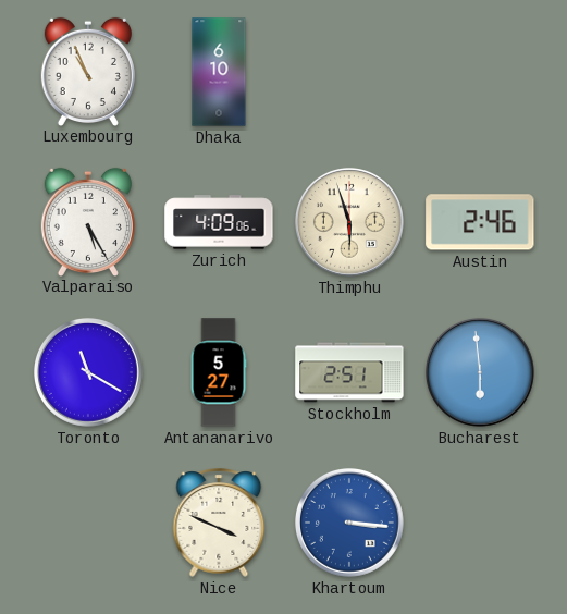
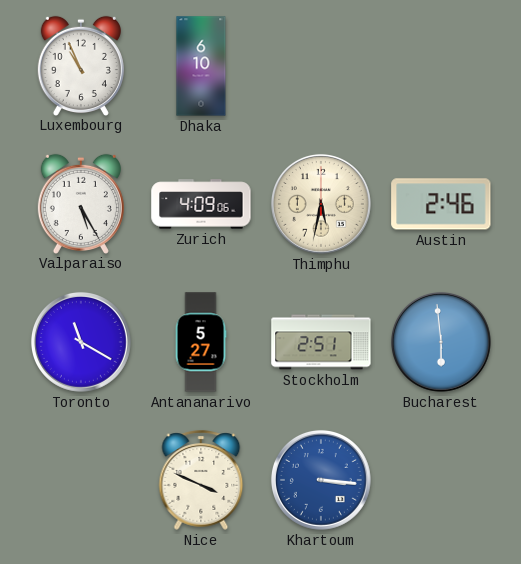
Thimphu: 5:57 -> 5:32
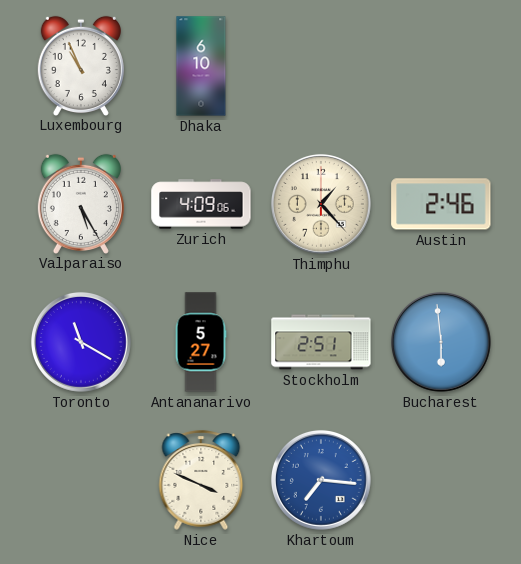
Thimphu: 5:32 -> 1:23
Khartoum: 3:16 -> 7:16
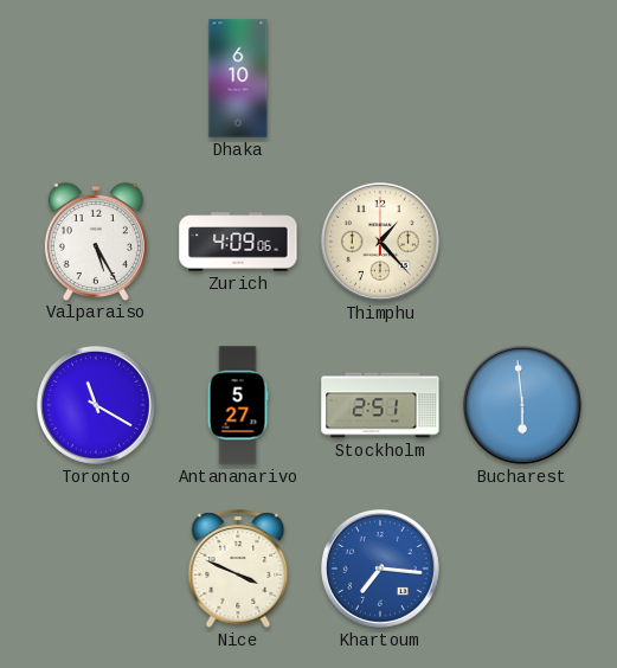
Luxembourg: 10:56 -> none
Austin: 2:46 -> none
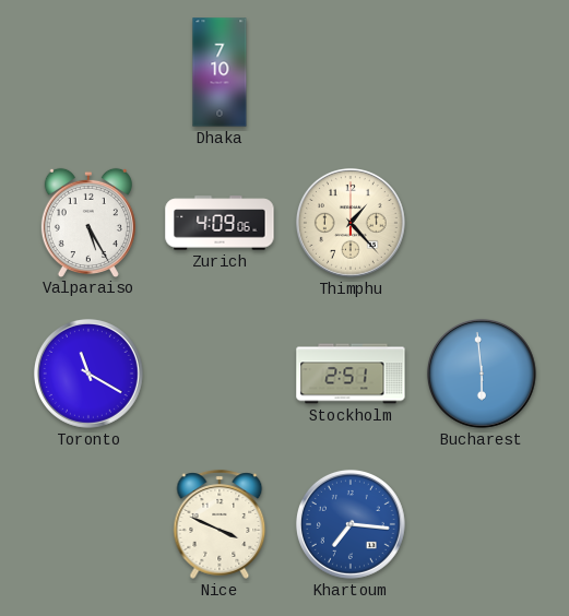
Dhaka: 6:10 -> 7:10
Antananarivo: 5:27 -> none
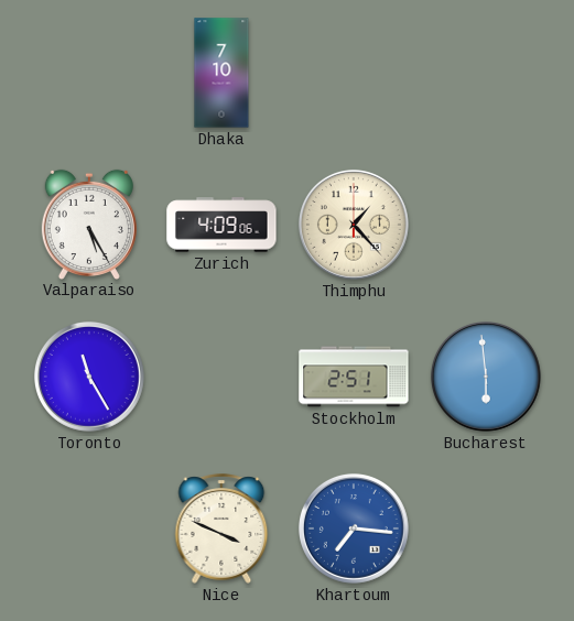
Toronto: 11:20 -> 11:25
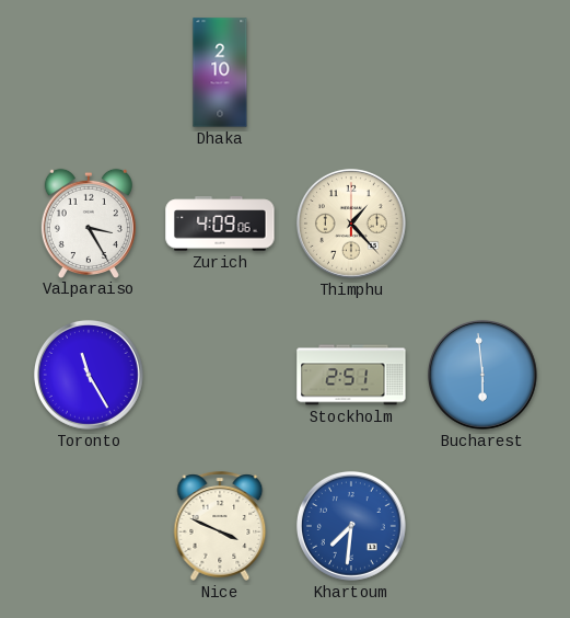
Dhaka: 7:10 -> 2:10
Valparaiso: 5:25 -> 3:25
Khartoum: 7:16 -> 7:31
